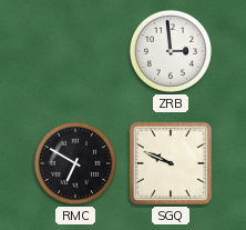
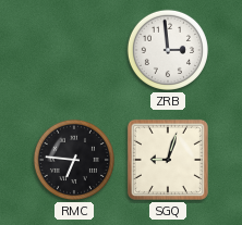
RMC: 6:50 -> 6:46
SGQ: 9:49 -> 9:03
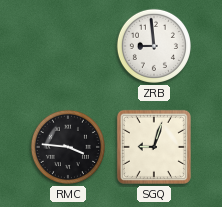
ZRB: 2:59 -> 8:59
RMC: 6:46 -> 3:46
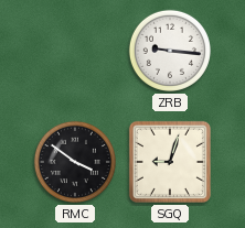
ZRB: 8:59 -> 9:16
RMC: 3:46 -> 3:51
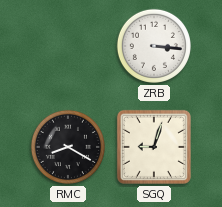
ZRB: 9:16 -> 3:16
RMC: 3:51 -> 8:20
